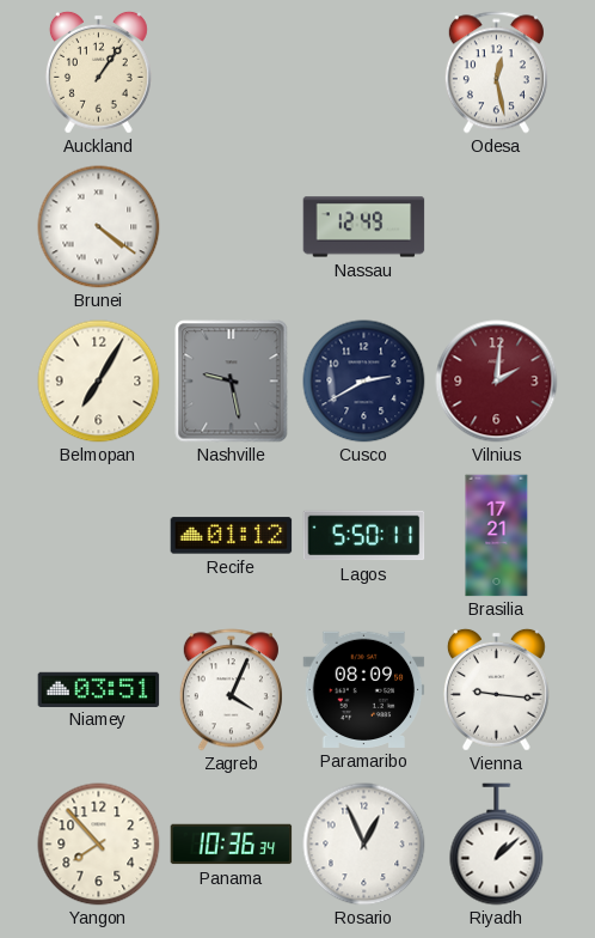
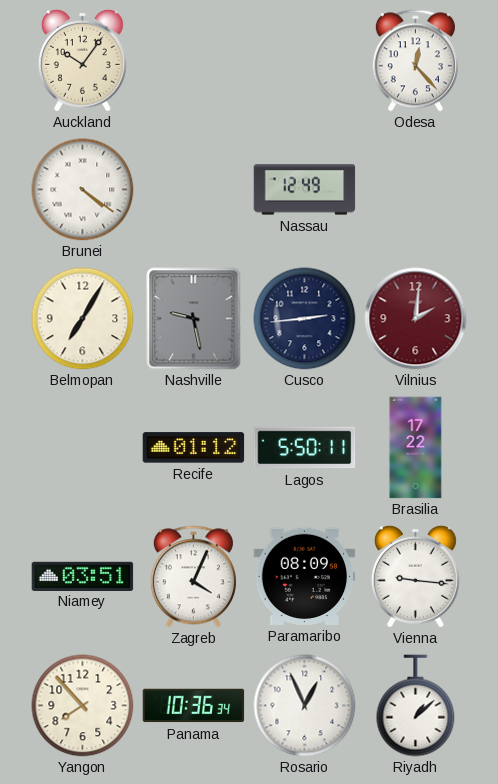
Auckland: 1:06 -> 10:06
Odesa: 12:28 -> 12:23
Cusco: 2:40 -> 2:44
Brasilia: 17:21 -> 17:22
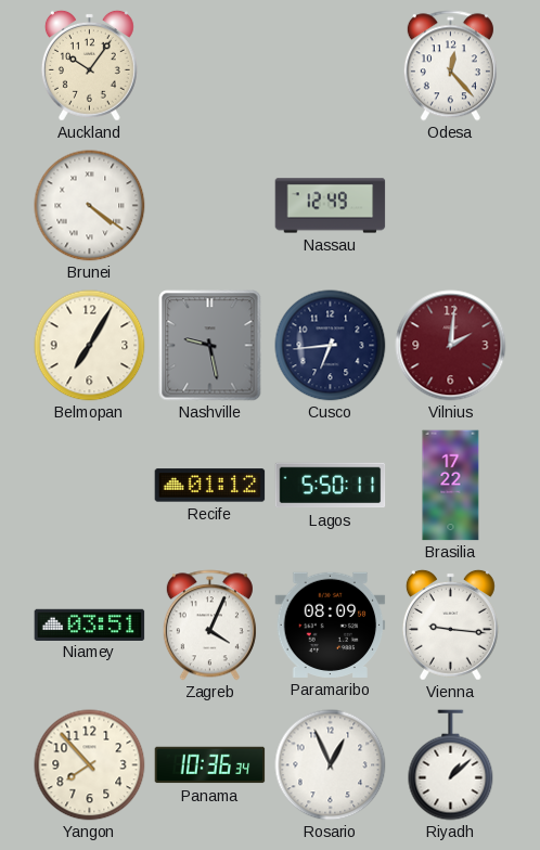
Cusco: 2:44 -> 6:44
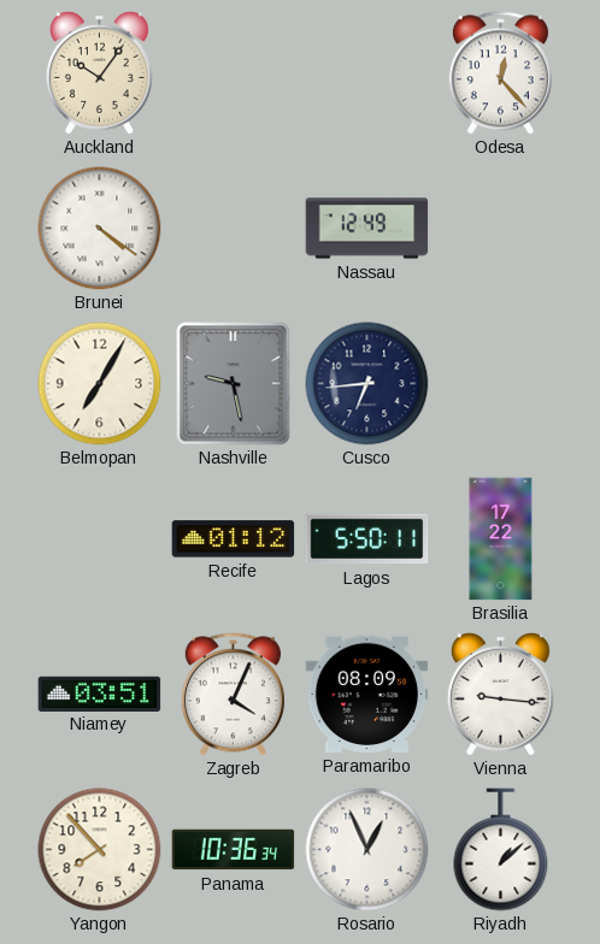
Vilnius: 2:01 -> none
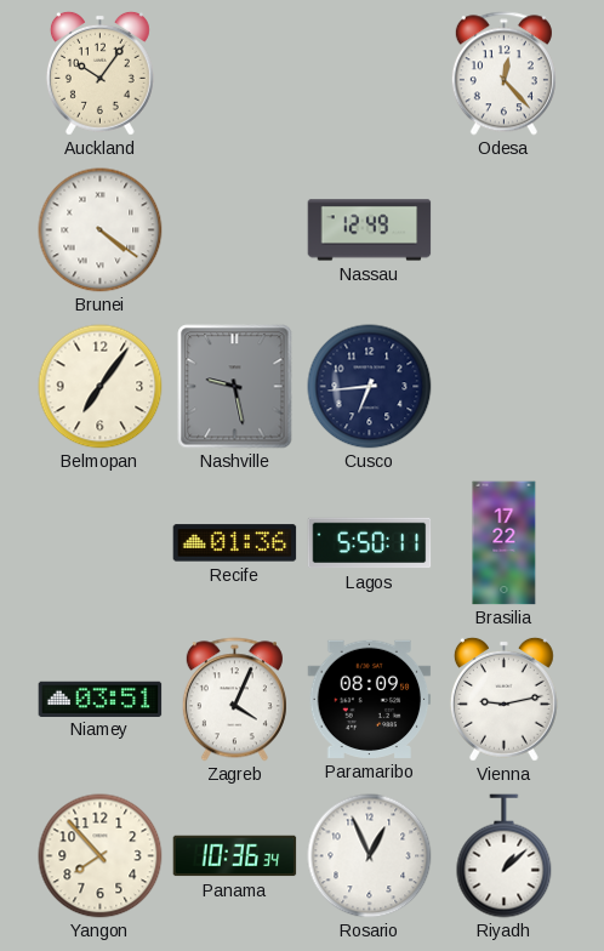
Belmopan: 7:05 -> 7:06
Recife: 01:12 -> 01:36
Vienna: 9:16 -> 9:13
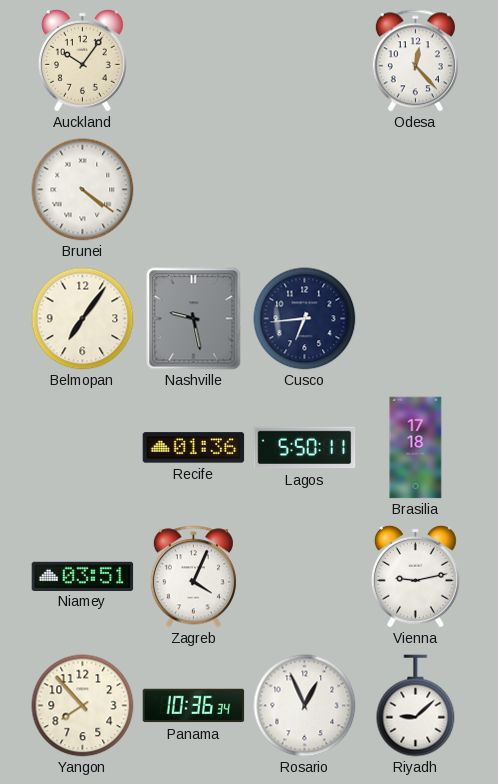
Nassau: 12:49 -> none
Brasilia: 17:22 -> 17:18
Paramaribo: 08:09 -> none
Riyadh: 1:08 -> 9:08
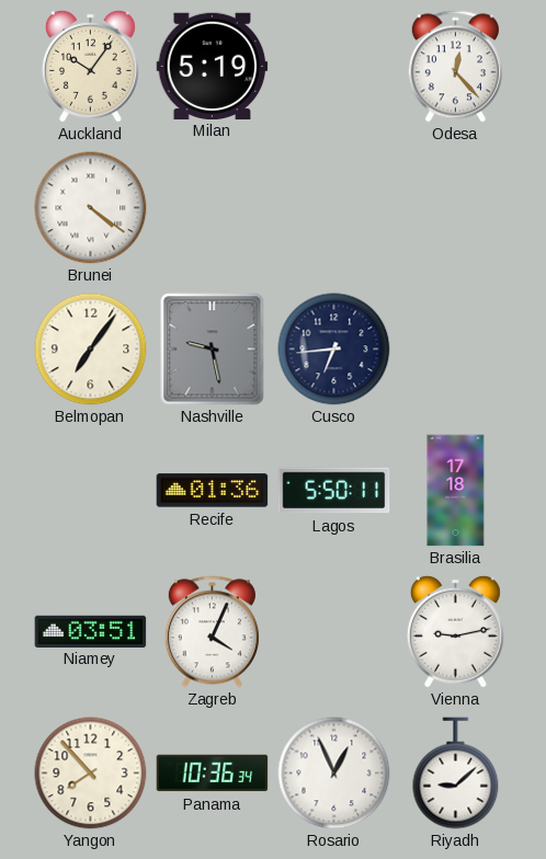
Milan: none -> 5:19
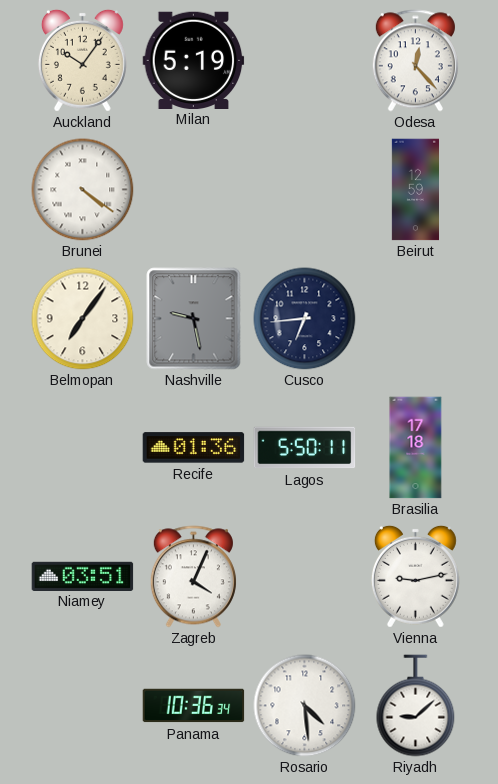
Beirut: none -> 12:59
Yangon: 7:53 -> none
Rosario: 12:56 -> 4:29
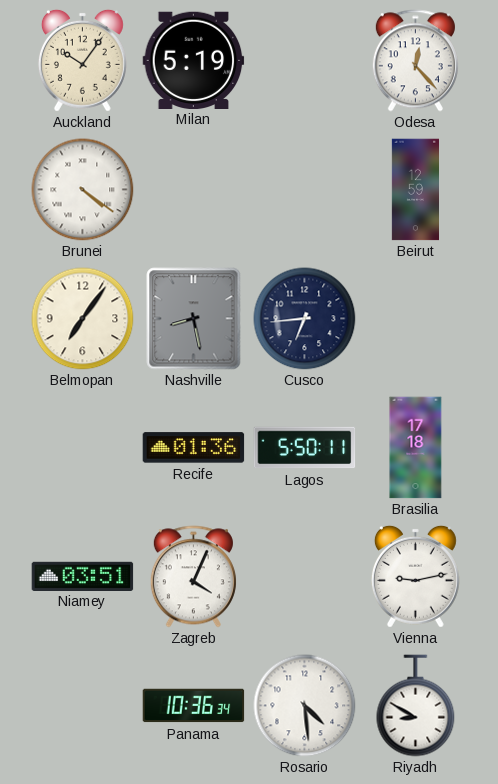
Nashville: 9:28 -> 8:28
Riyadh: 9:08 -> 8:50
